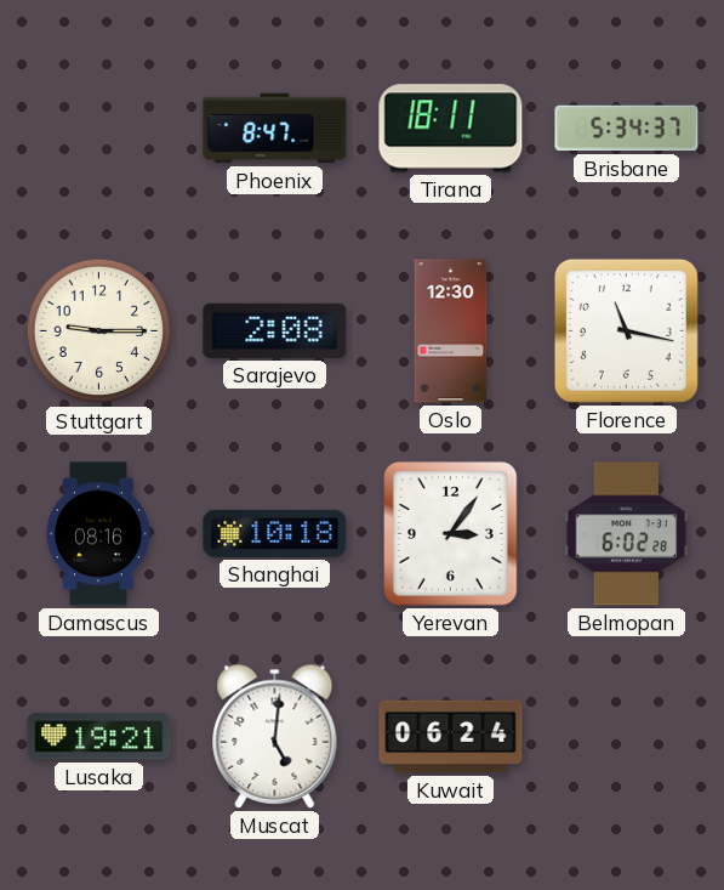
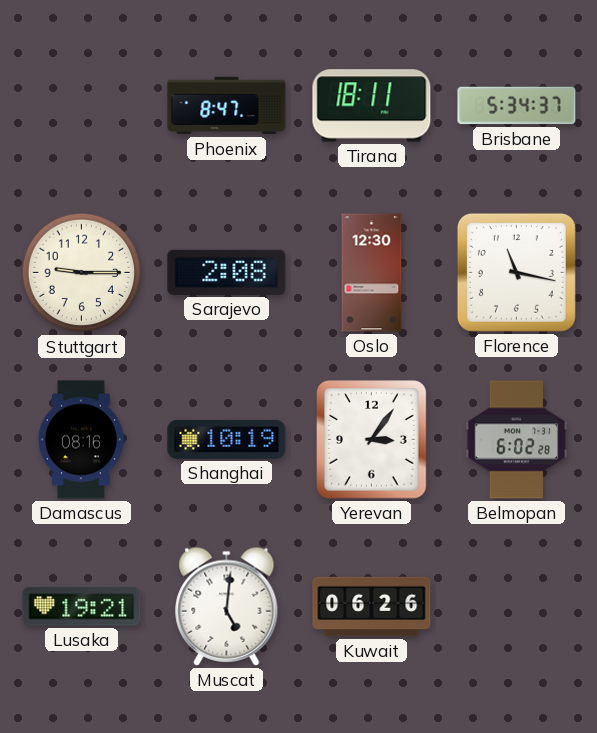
Shanghai: 10:18 -> 10:19
Kuwait: 06:24 -> 06:26
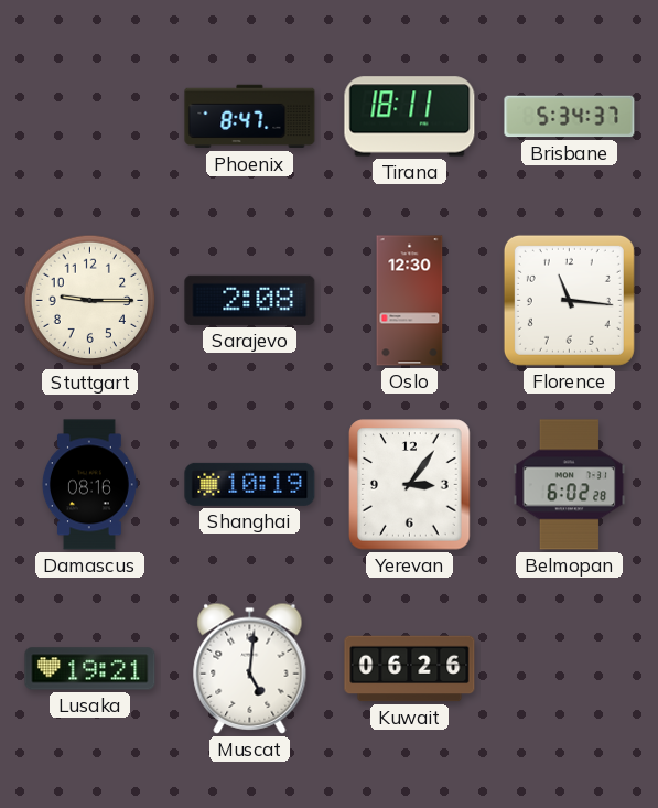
Florence: 11:17 -> 11:16
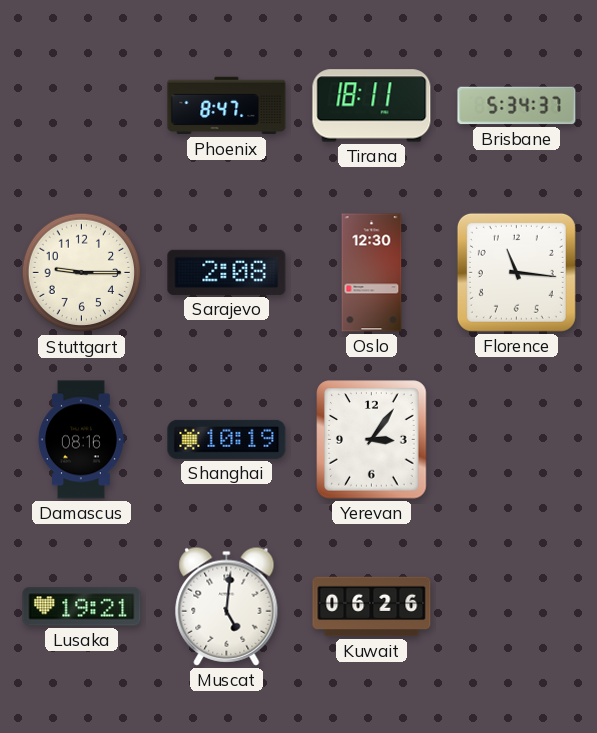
Belmopan: 6:02 -> none
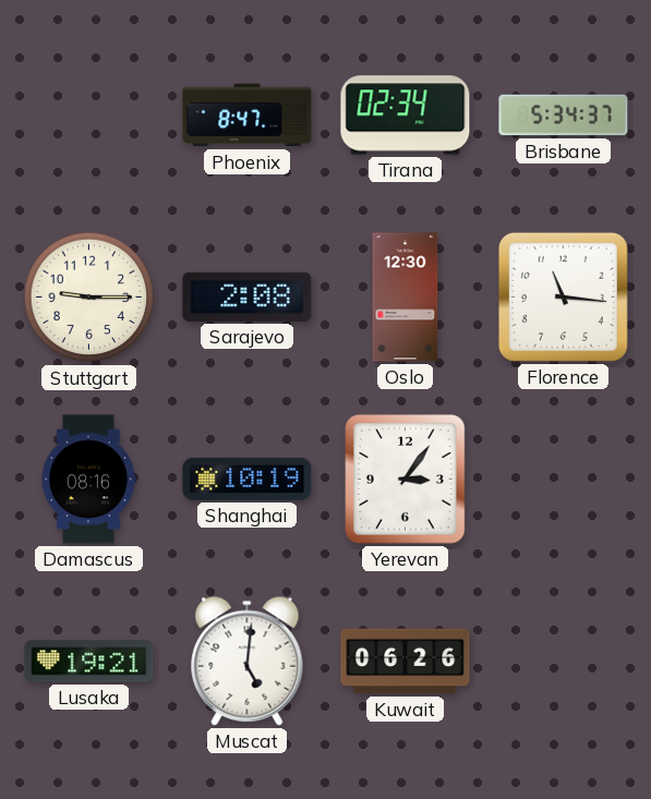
Tirana: 18:11 -> 02:34
